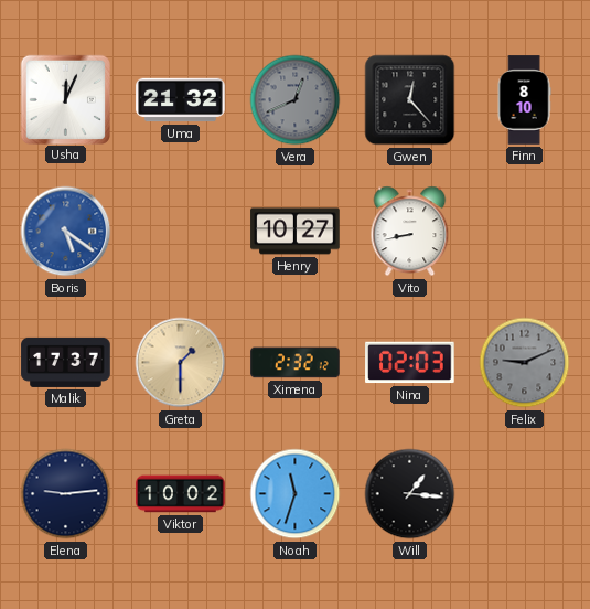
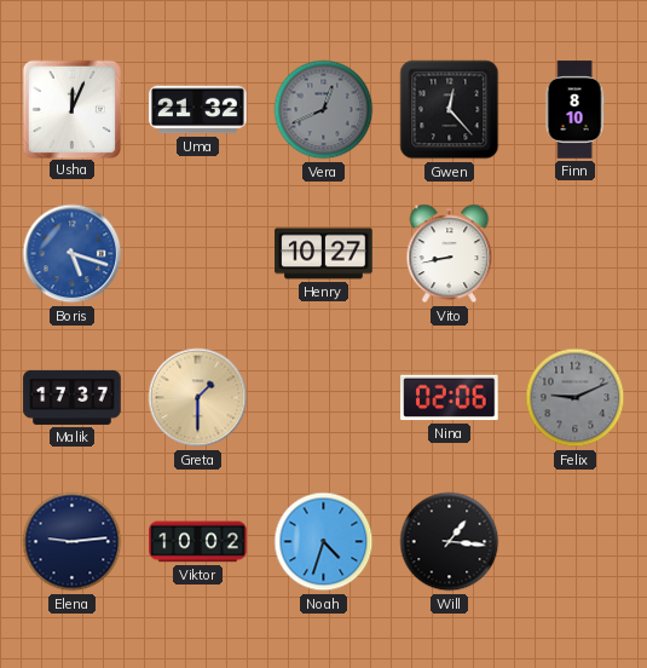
Boris: 5:21 -> 5:18
Ximena: 2:32 -> none
Nina: 02:03 -> 02:06
Noah: 11:33 -> 4:33
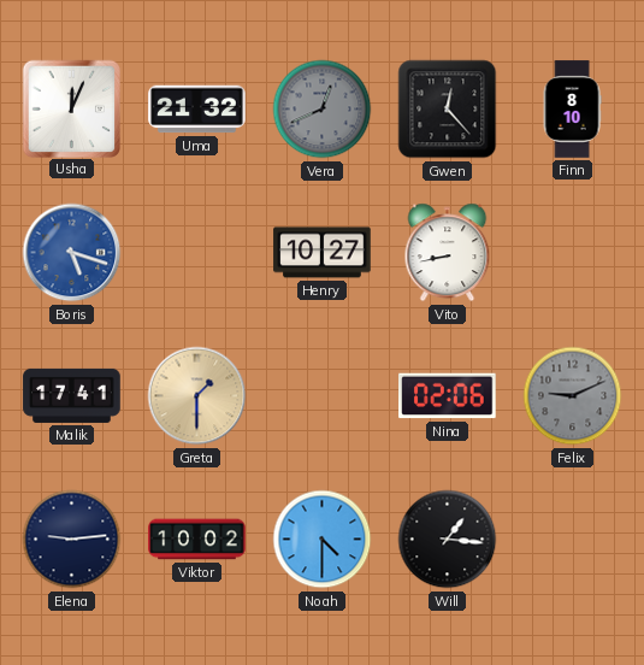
Malik: 17:37 -> 17:41
Noah: 4:33 -> 4:30
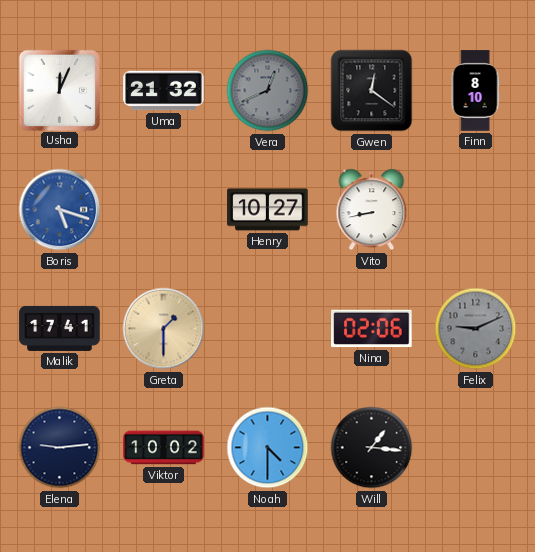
Gwen: 12:23 -> 12:21
